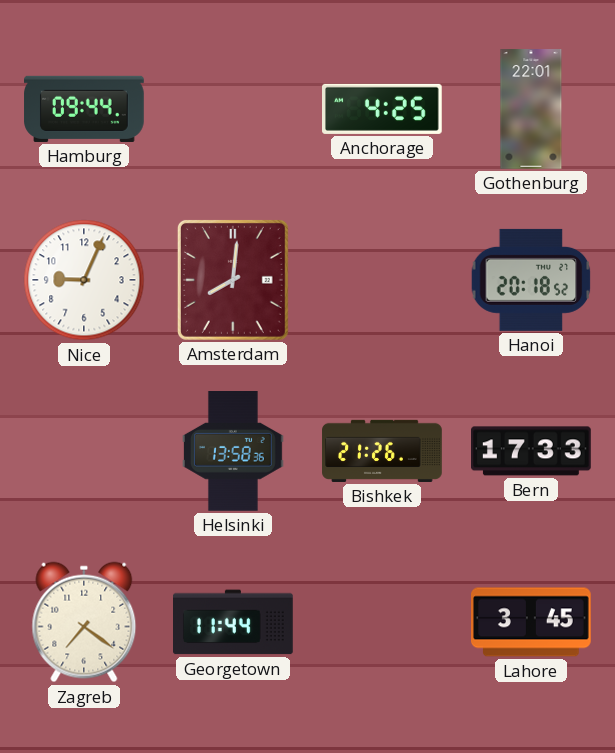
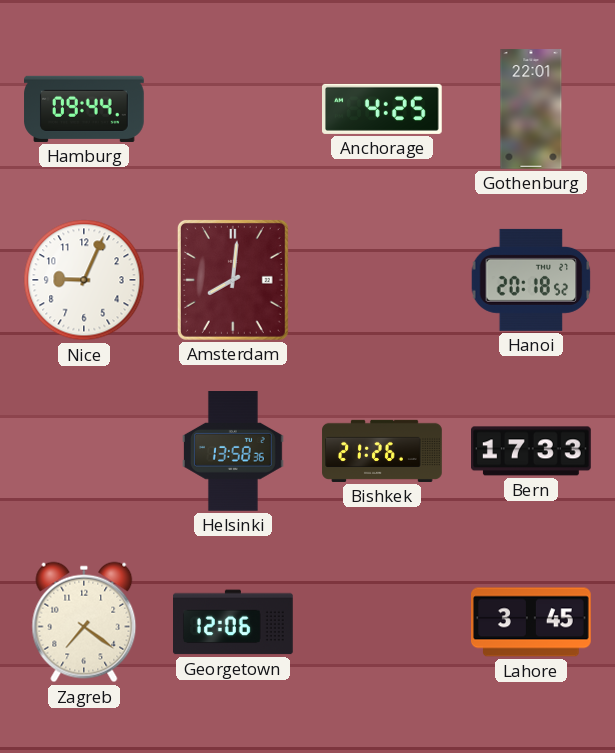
Georgetown: 11:44 -> 12:06
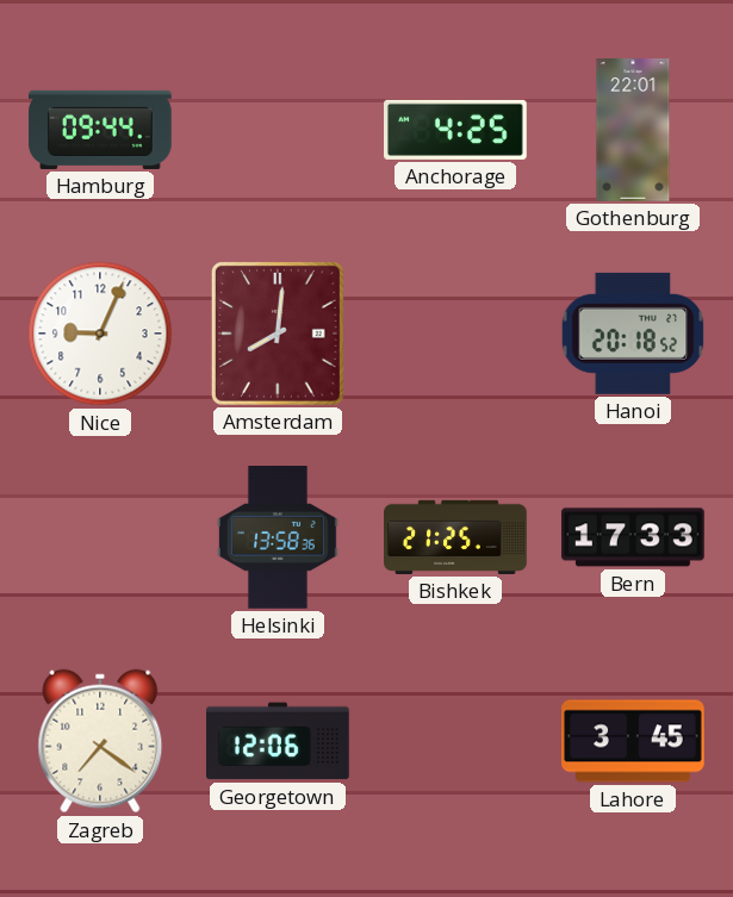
Bishkek: 21:26 -> 21:25
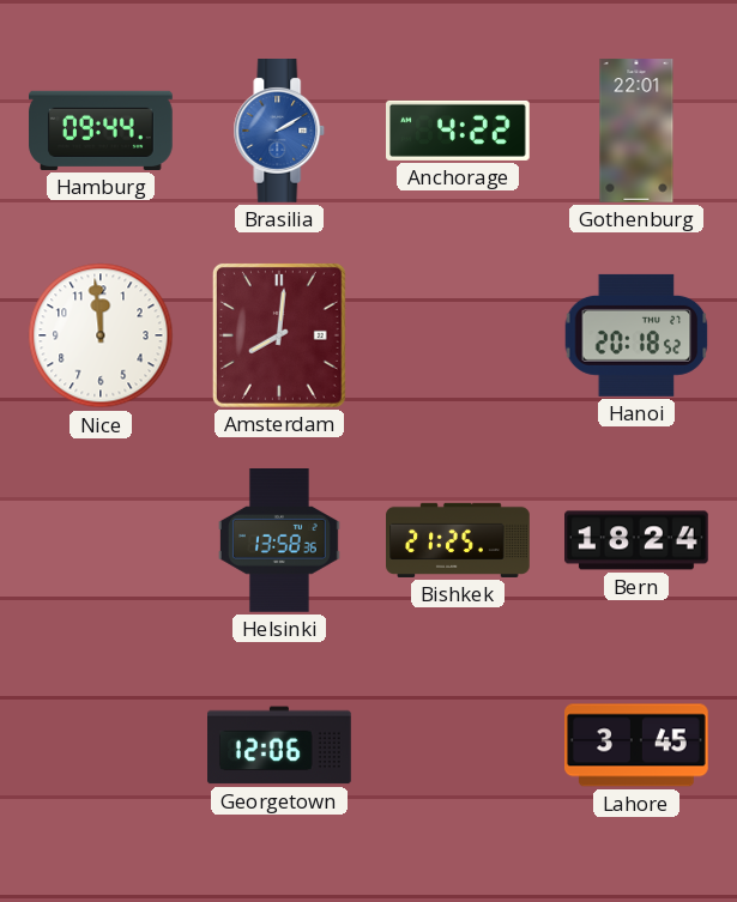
Brasilia: none -> 2:10
Anchorage: 4:25 -> 4:22
Nice: 9:04 -> 11:59
Bern: 17:33 -> 18:24
Zagreb: 7:21 -> none
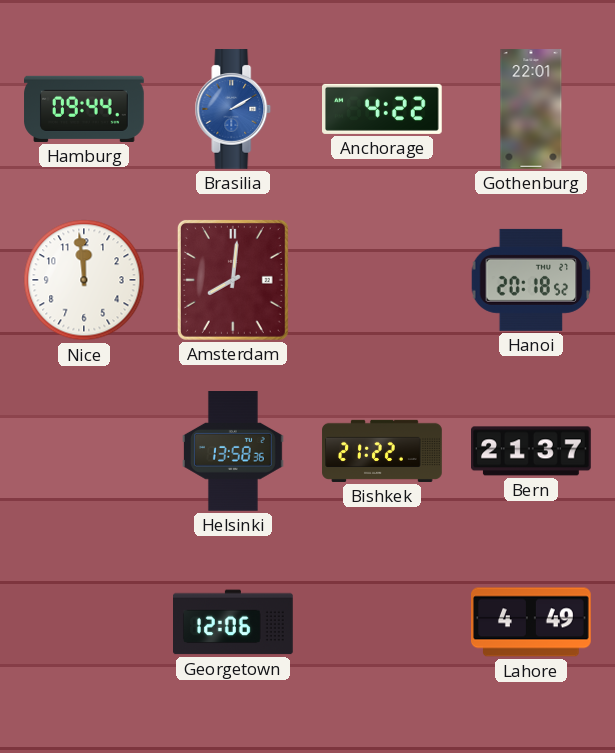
Bishkek: 21:25 -> 21:22
Bern: 18:24 -> 21:37
Lahore: 3:45 -> 4:49
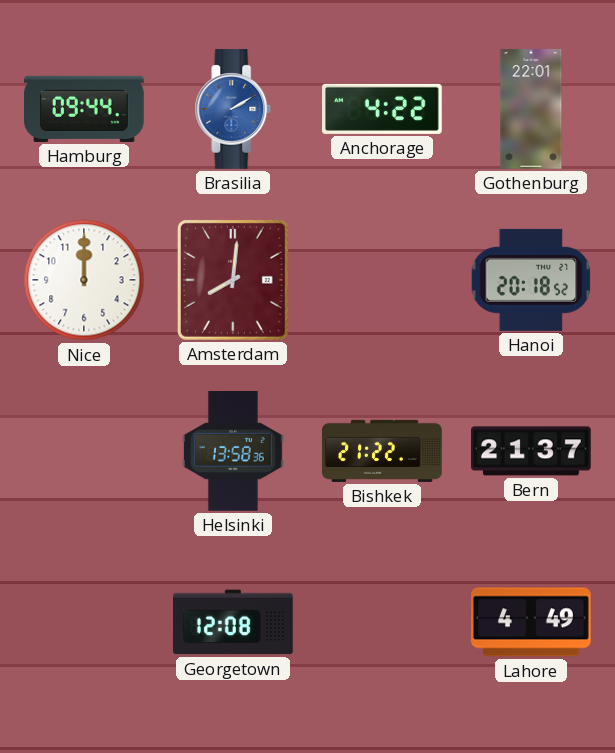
Nice: 11:59 -> 12:00
Georgetown: 12:06 -> 12:08
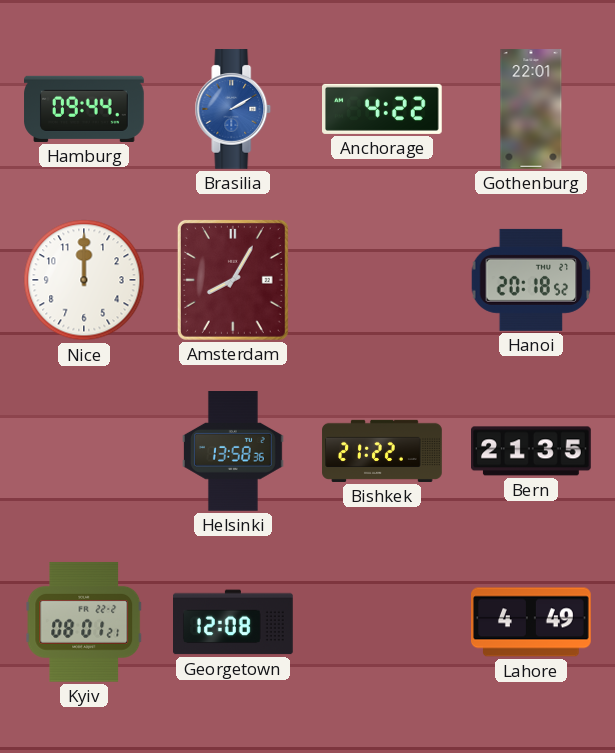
Amsterdam: 8:01 -> 8:05
Bern: 21:37 -> 21:35
Kyiv: none -> 08:01
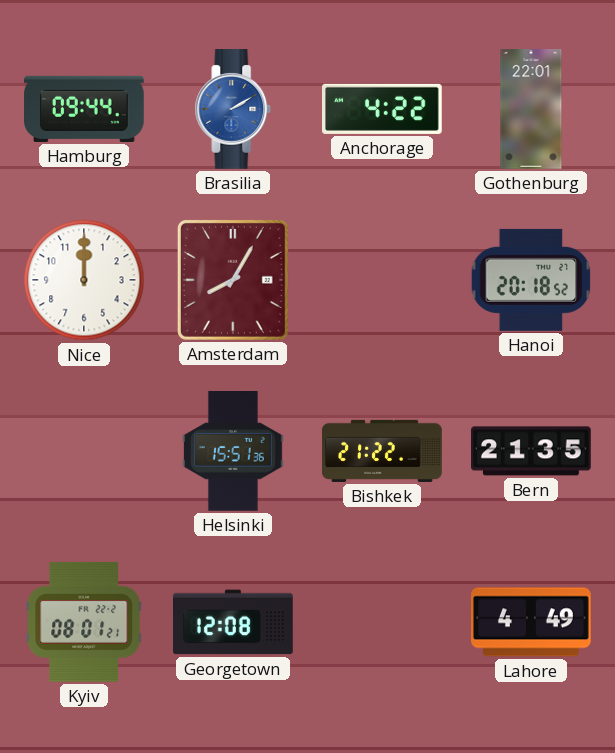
Helsinki: 13:58 -> 15:51
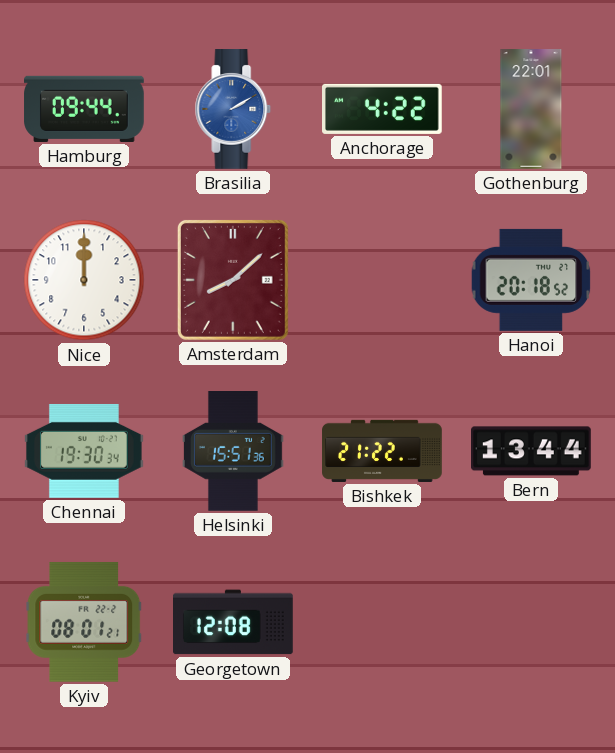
Amsterdam: 8:05 -> 8:08
Chennai: none -> 19:30
Bern: 21:35 -> 13:44
Lahore: 4:49 -> none
